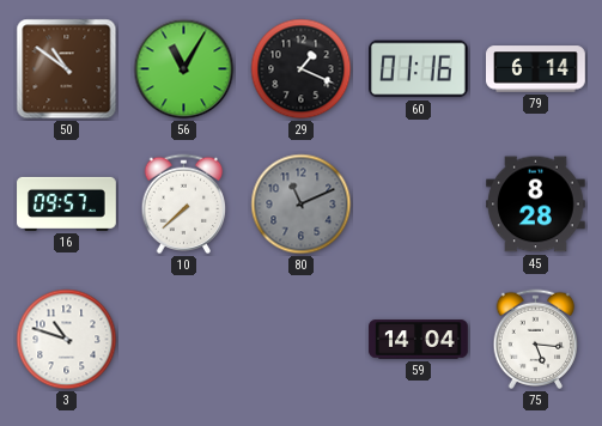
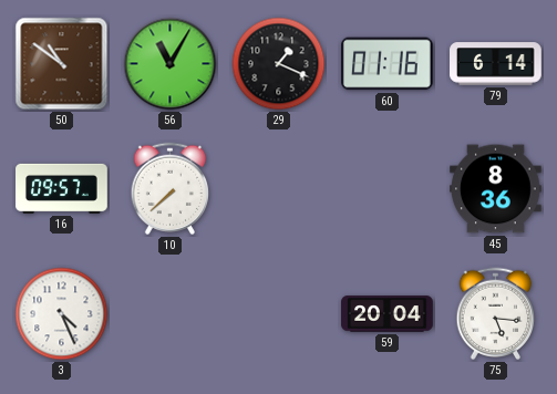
80: 11:11 -> none
45: 8:28 -> 8:36
3: 10:48 -> 4:26
59: 14:04 -> 20:04
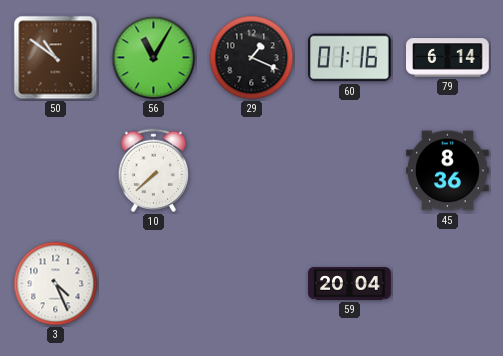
16: 09:57 -> none
75: 5:16 -> none
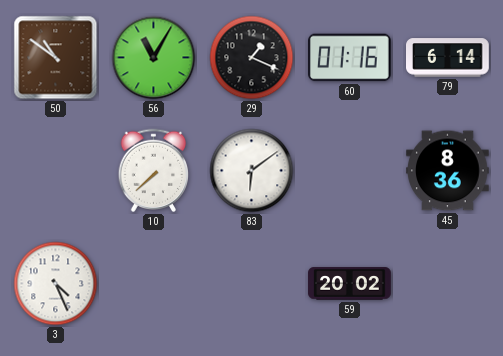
83: none -> 6:09
59: 20:04 -> 20:02
